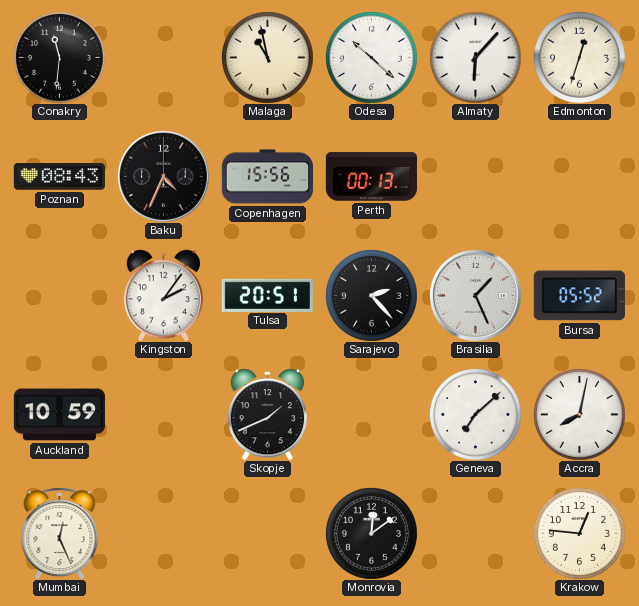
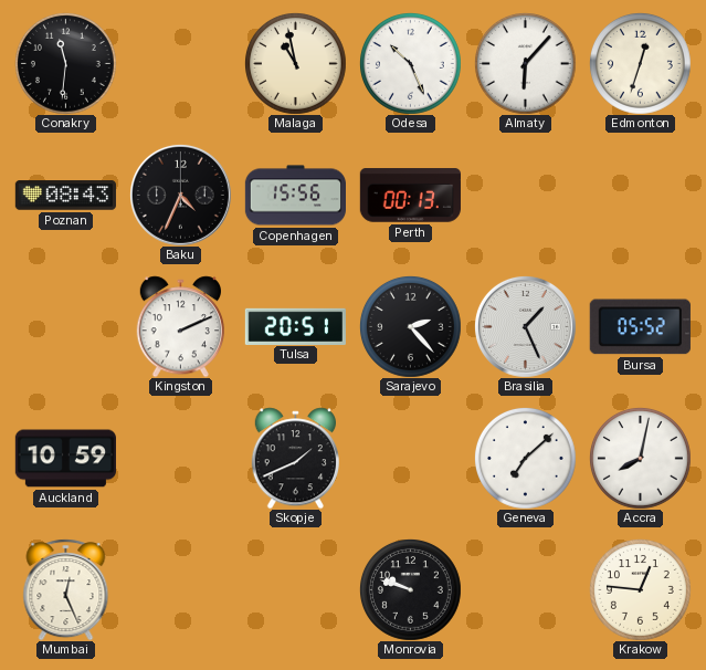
Odesa: 10:22 -> 10:26
Kingston: 2:06 -> 2:11
Monrovia: 12:09 -> 9:48
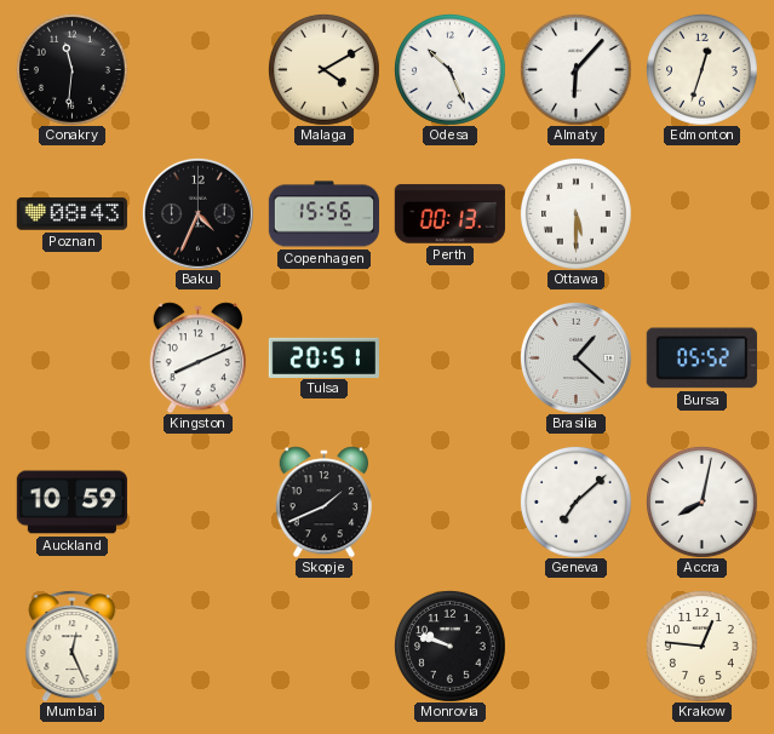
Malaga: 10:58 -> 4:10
Ottawa: none -> 5:30
Kingston: 2:11 -> 8:11
Sarajevo: 2:23 -> none
Brasilia: 1:26 -> 1:22
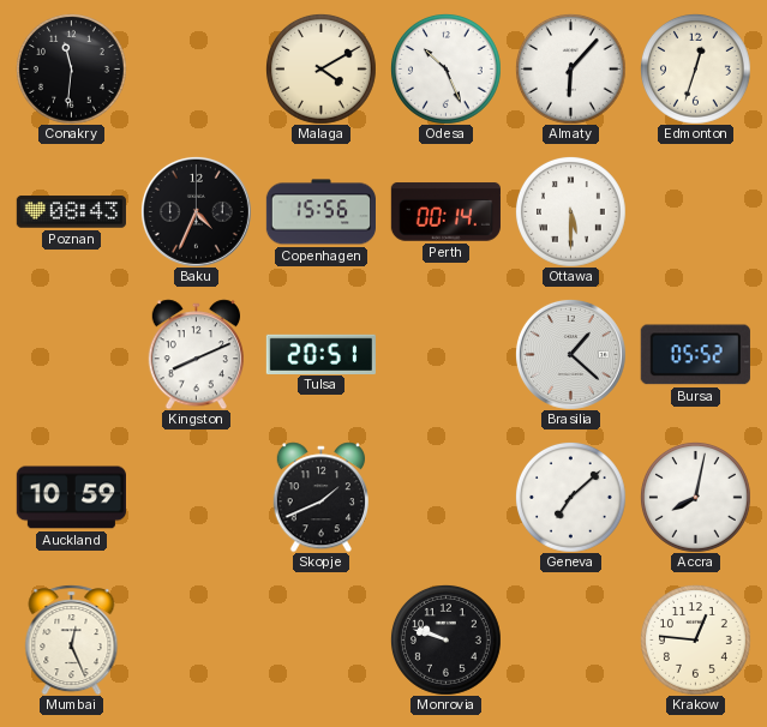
Perth: 00:13 -> 00:14
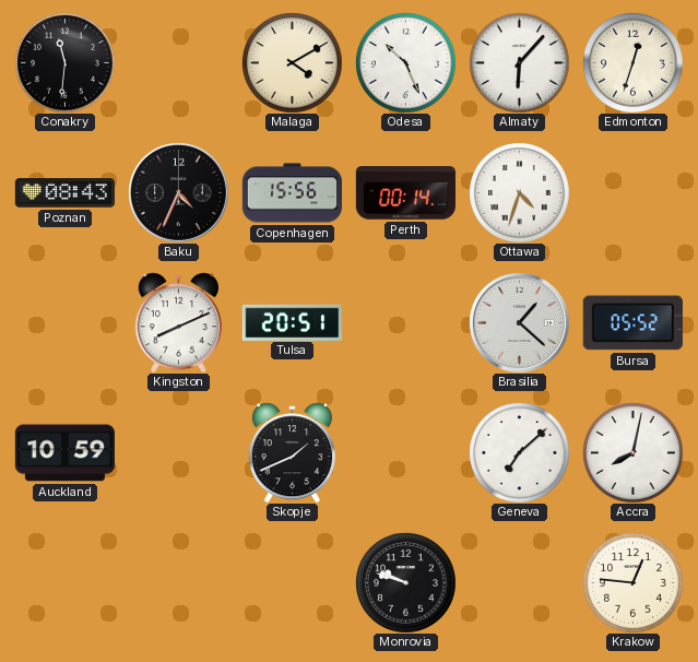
Ottawa: 5:30 -> 4:33
Mumbai: 12:26 -> none
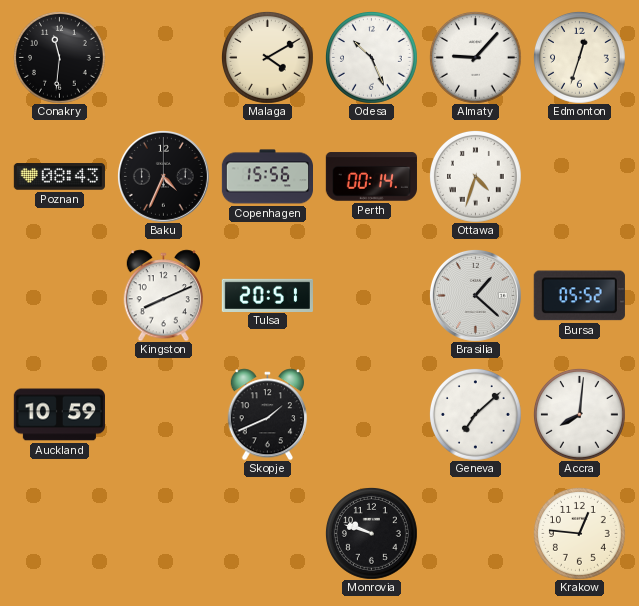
Almaty: 6:07 -> 9:07
Accra: 8:02 -> 8:01
